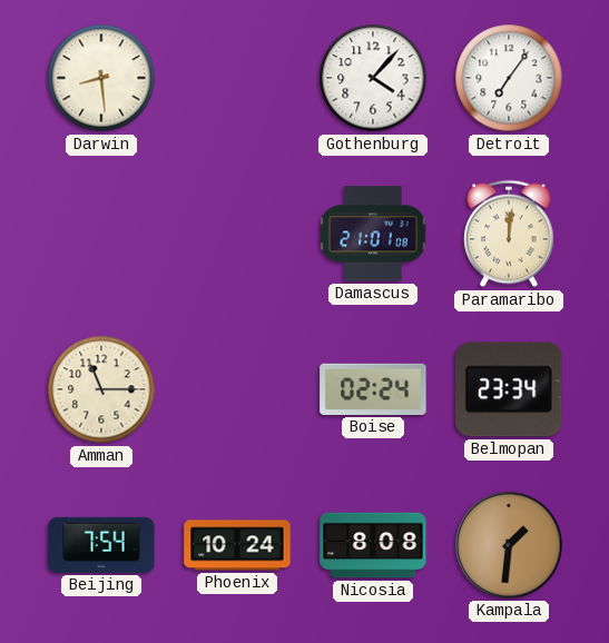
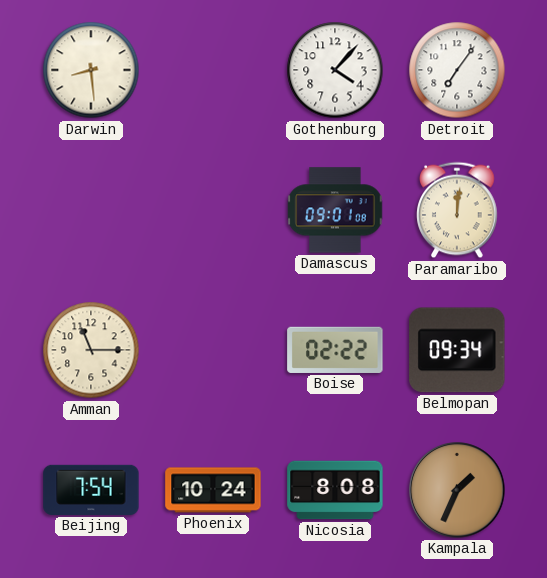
Damascus: 21:01 -> 09:01
Boise: 02:24 -> 02:22
Belmopan: 23:34 -> 09:34
Kampala: 1:31 -> 1:34
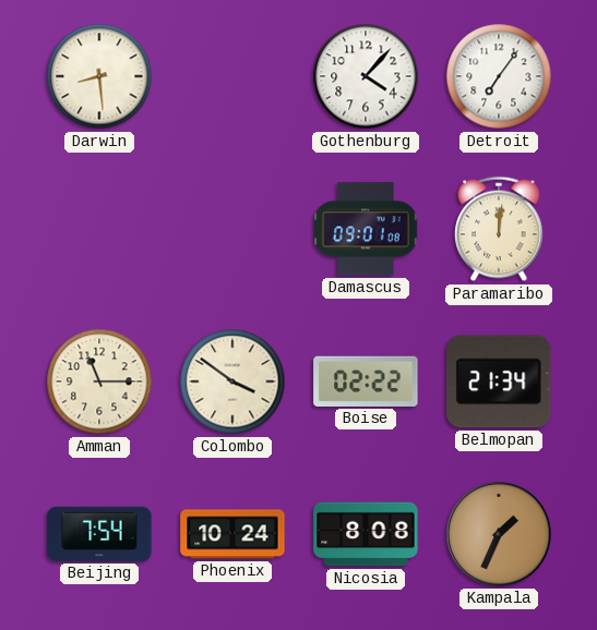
Colombo: none -> 3:51
Belmopan: 09:34 -> 21:34
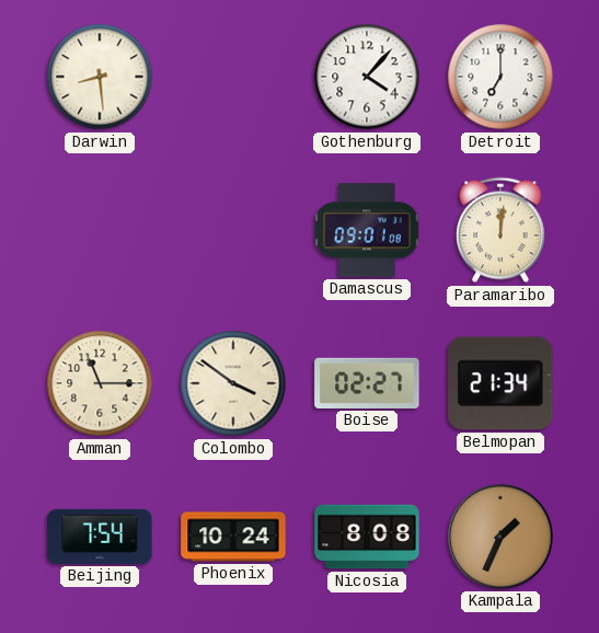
Detroit: 7:06 -> 7:00
Boise: 02:22 -> 02:27
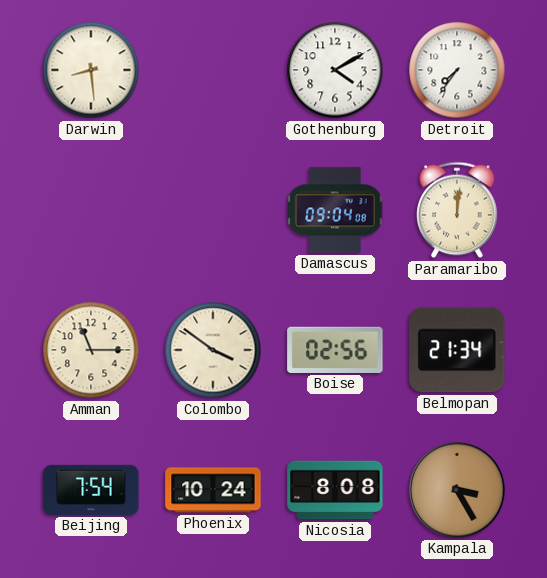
Gothenburg: 4:07 -> 4:10
Detroit: 7:00 -> 7:36
Damascus: 09:01 -> 09:04
Boise: 02:27 -> 02:56
Kampala: 1:34 -> 3:25
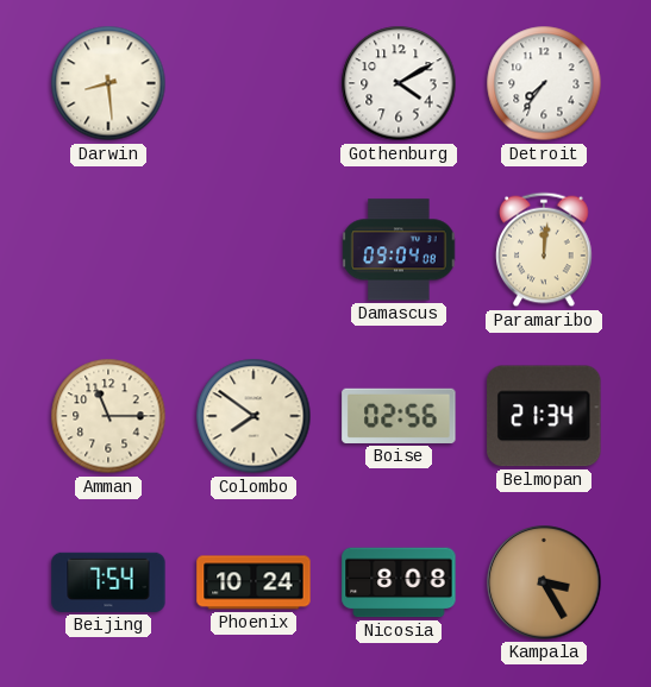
Colombo: 3:51 -> 7:51
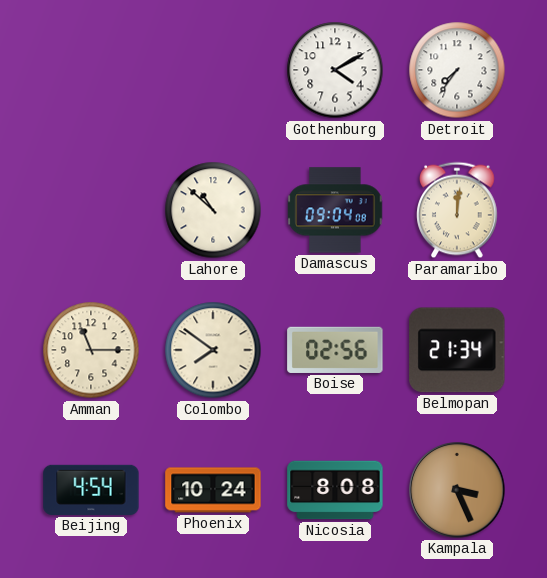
Darwin: 8:29 -> none
Lahore: none -> 10:52
Beijing: 7:54 -> 4:54
Kampala: 3:25 -> 3:26
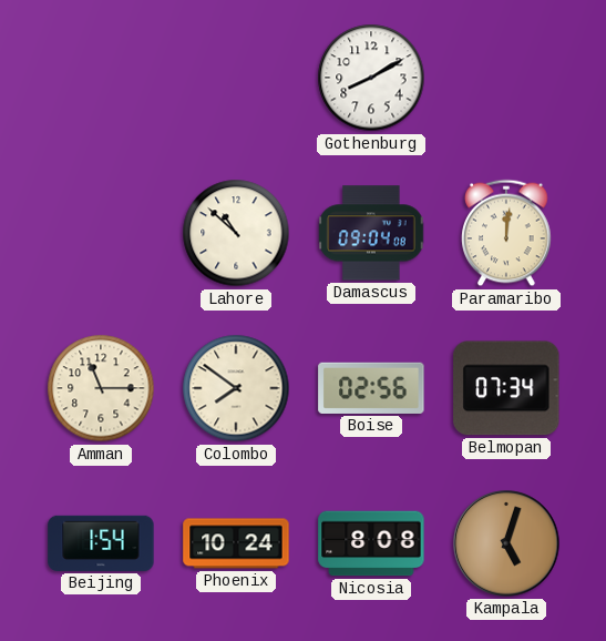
Gothenburg: 4:10 -> 8:10
Detroit: 7:36 -> none
Belmopan: 21:34 -> 07:34
Beijing: 4:54 -> 1:54
Kampala: 3:26 -> 5:03
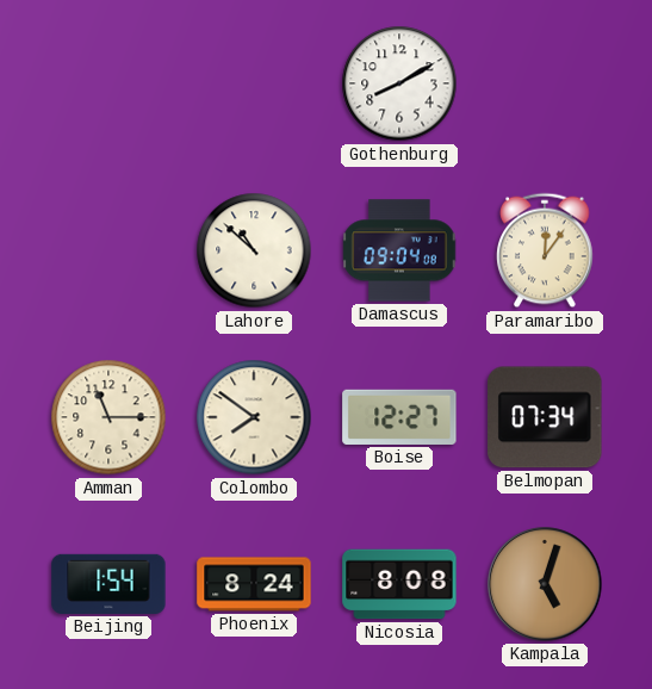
Paramaribo: 12:01 -> 12:06
Boise: 02:56 -> 12:27
Phoenix: 10:24 -> 8:24
